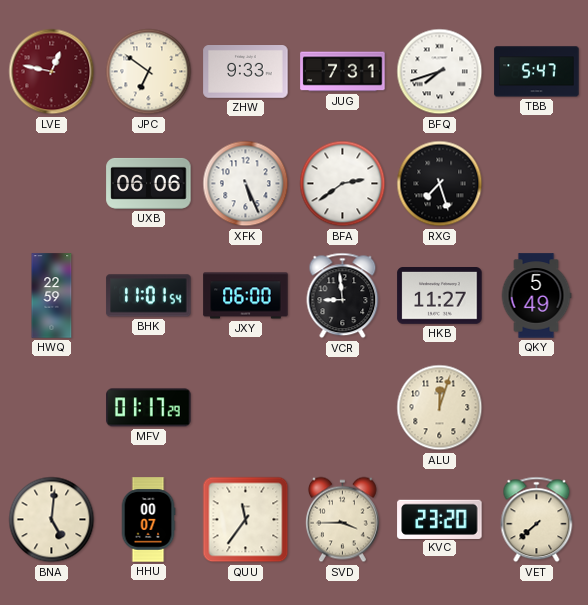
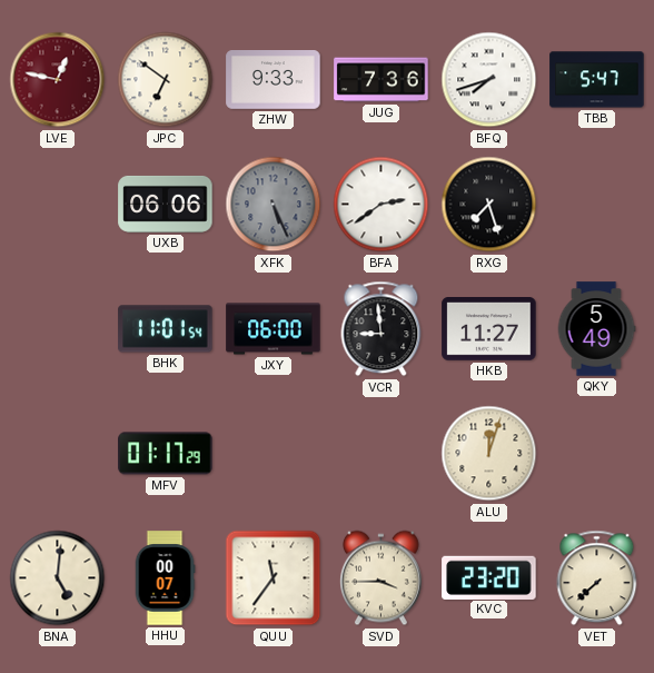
JUG: 7:31 -> 7:36
XFK dial: white -> grey
HWQ: 22:59 -> none
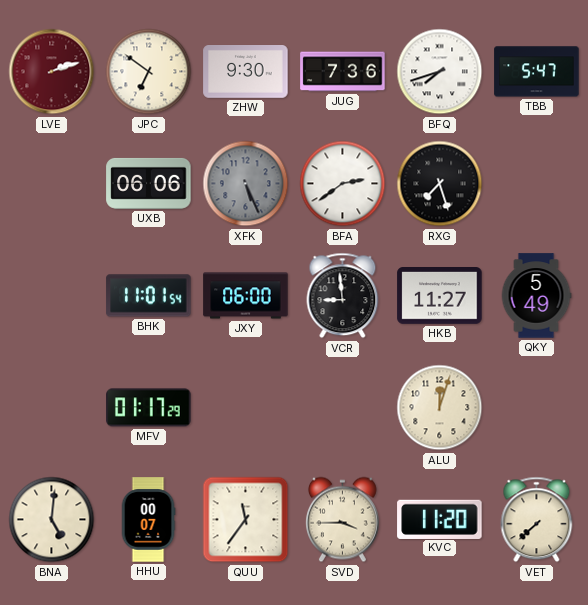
LVE: 12:47 -> 2:12
ZHW: 9:33 -> 9:30
KVC: 23:20 -> 11:20
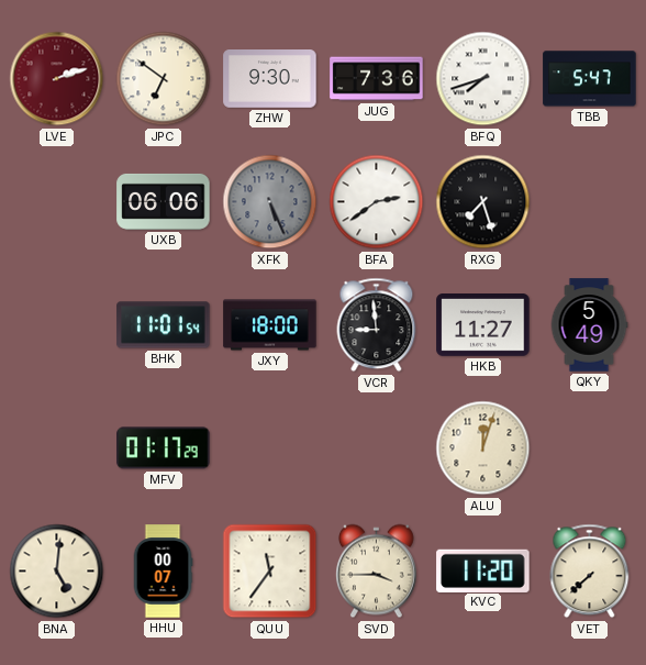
JXY: 06:00 -> 18:00
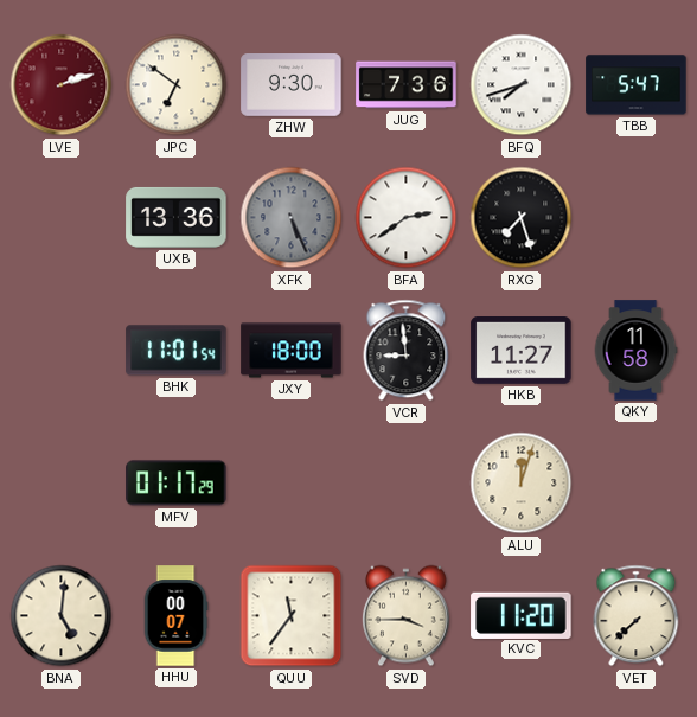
UXB: 06:06 -> 13:36
QKY: 5:49 -> 11:58
